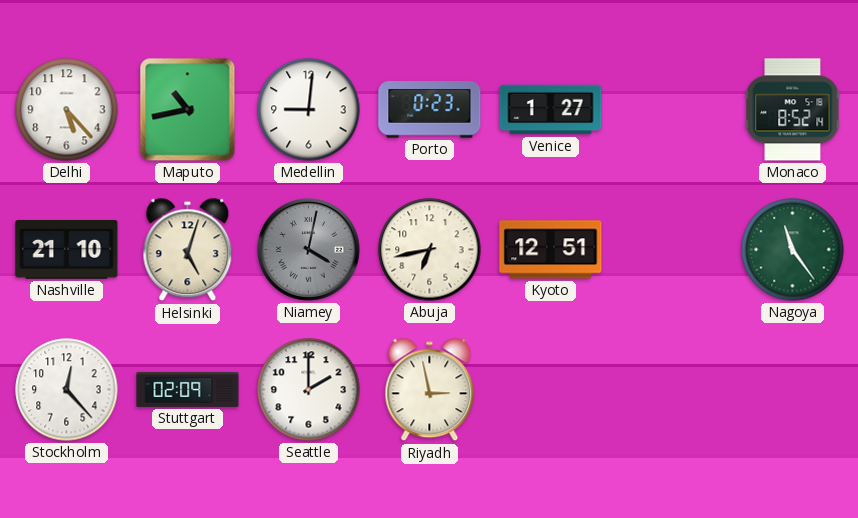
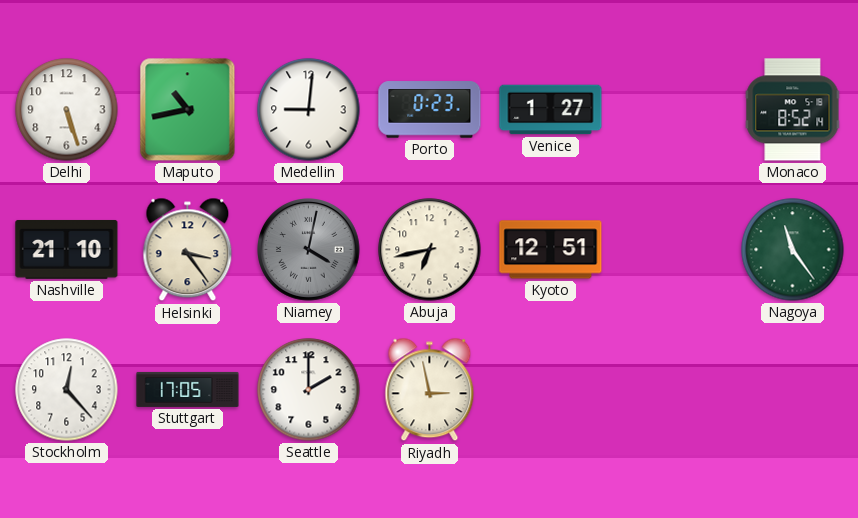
Delhi: 5:23 -> 5:27
Helsinki: 5:03 -> 3:24
Stuttgart: 02:09 -> 17:05
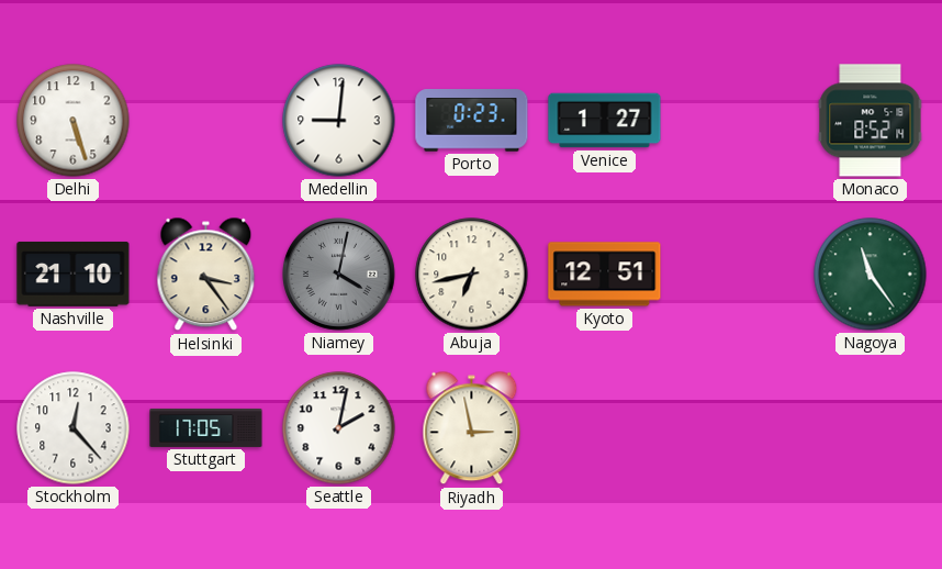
Maputo: 10:43 -> none
Seattle: 2:00 -> 2:02
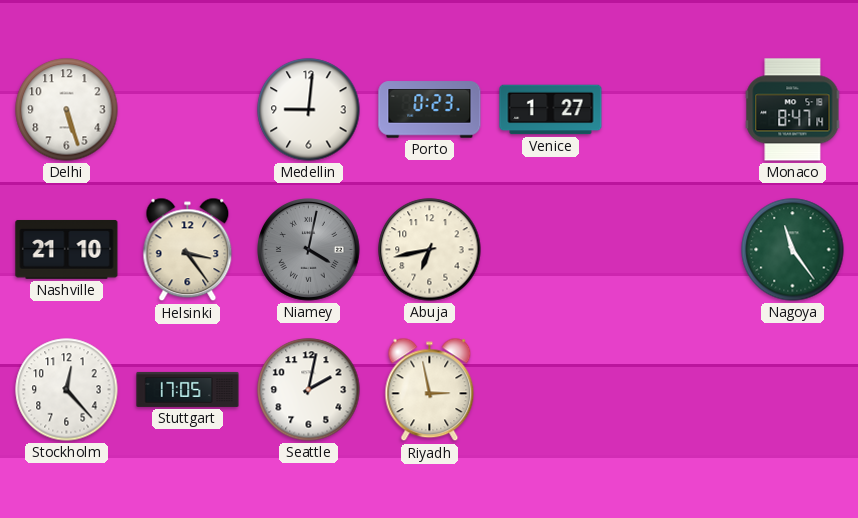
Monaco: 8:52 -> 8:47
Kyoto: 12:51 -> none
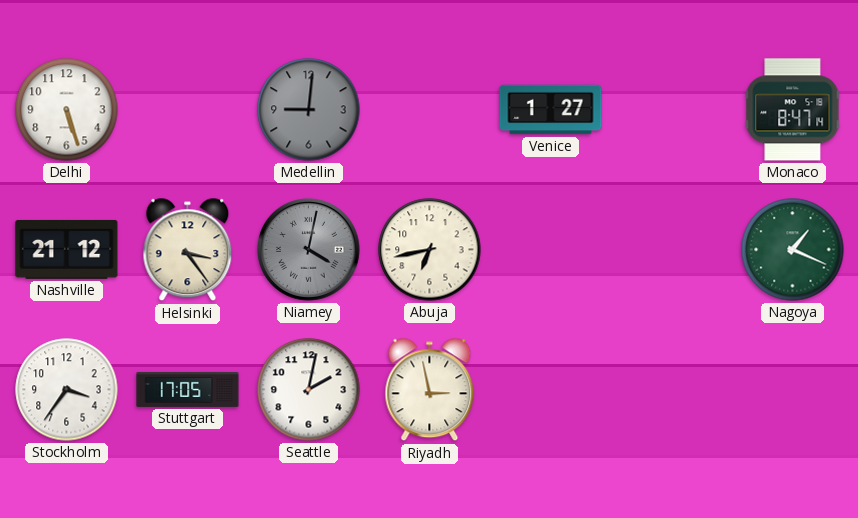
Medellin dial: white -> grey
Porto: 0:23 -> none
Nashville: 21:10 -> 21:12
Nagoya: 11:24 -> 1:19
Stockholm: 12:23 -> 3:36
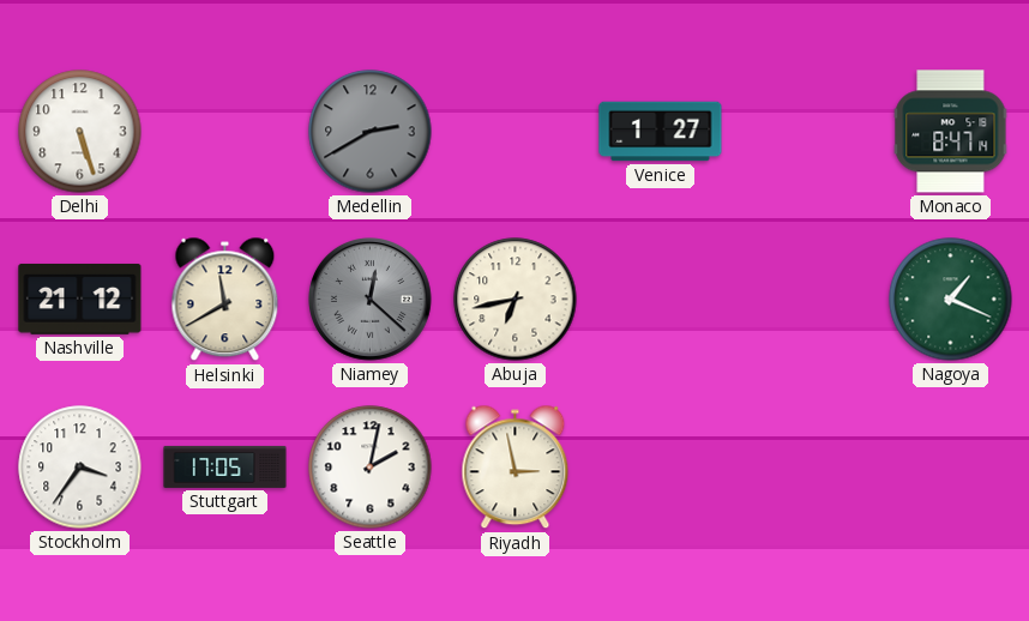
Medellin: 9:01 -> 2:40
Helsinki: 3:24 -> 11:40
Niamey: 4:02 -> 12:22
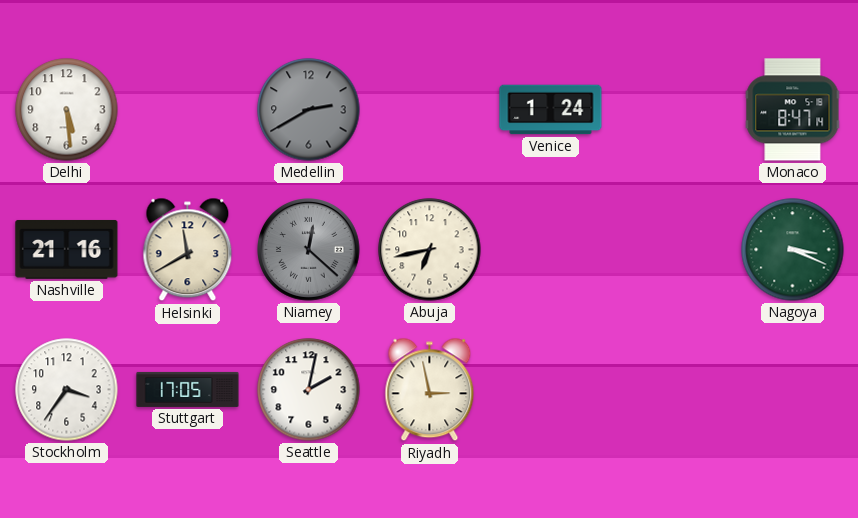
Delhi: 5:27 -> 5:29
Venice: 1:27 -> 1:24
Nashville: 21:12 -> 21:16
Nagoya: 1:19 -> 3:19
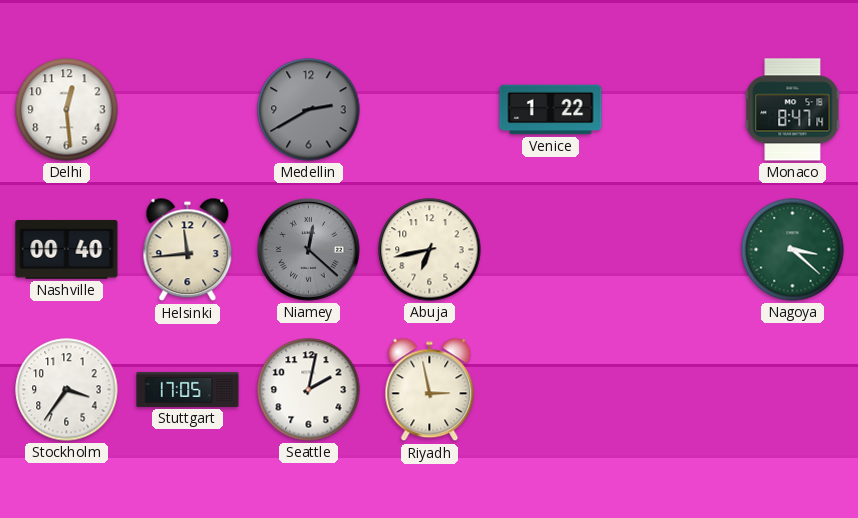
Delhi: 5:29 -> 12:29
Venice: 1:24 -> 1:22
Nashville: 21:16 -> 00:40
Helsinki: 11:40 -> 11:44
Nagoya: 3:19 -> 3:22
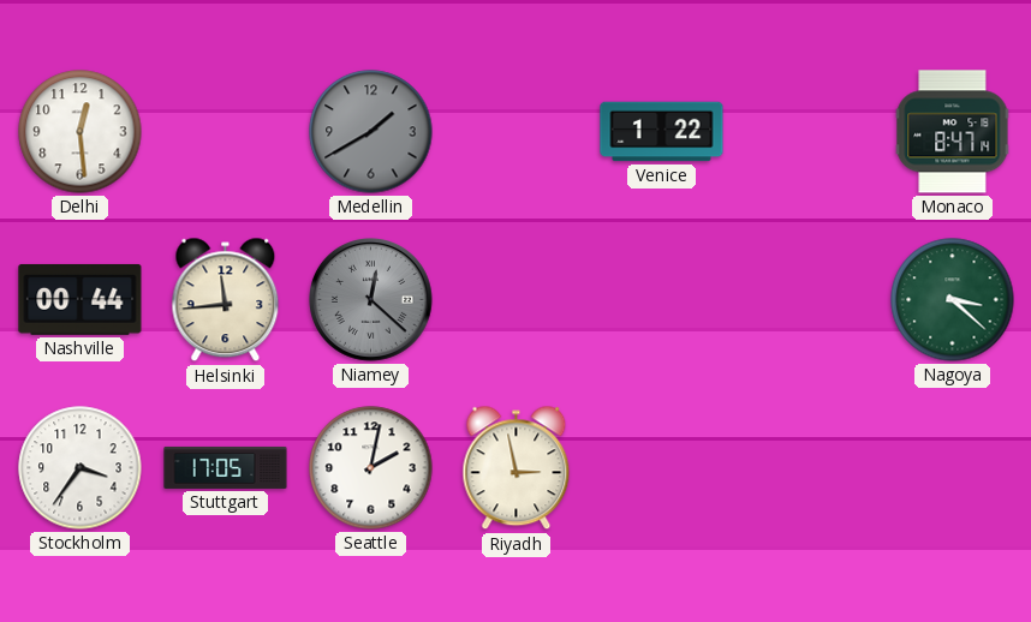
Medellin: 2:40 -> 1:40
Nashville: 00:40 -> 00:44
Abuja: 6:43 -> none
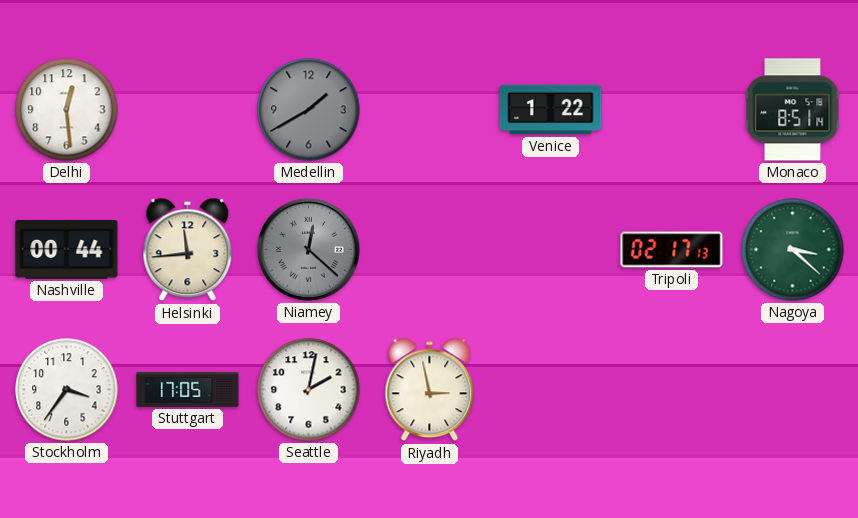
Monaco: 8:47 -> 8:51
Tripoli: none -> 02:17
